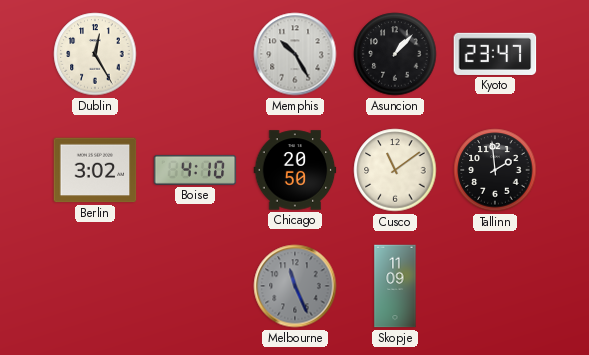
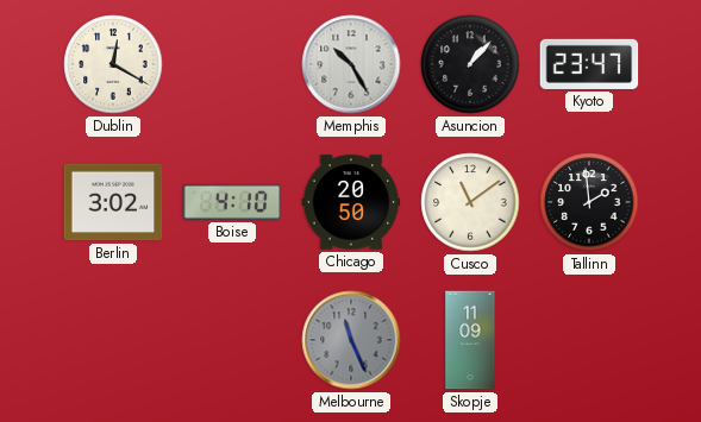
Dublin: 12:25 -> 12:20
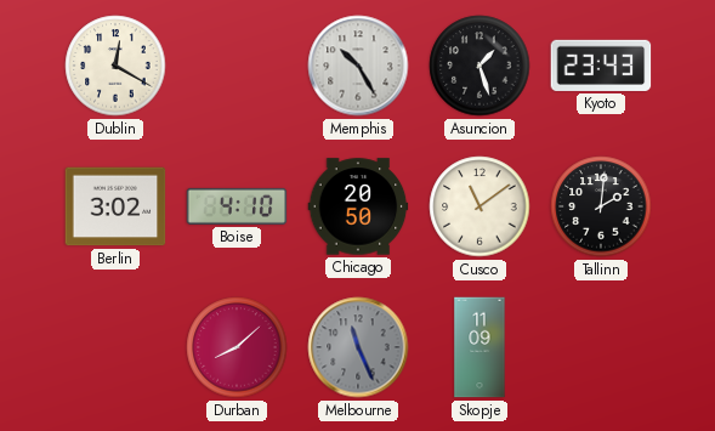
Asuncion: 1:07 -> 1:27
Kyoto: 23:47 -> 23:43
Tallinn: 1:59 -> 2:01
Durban: none -> 8:08
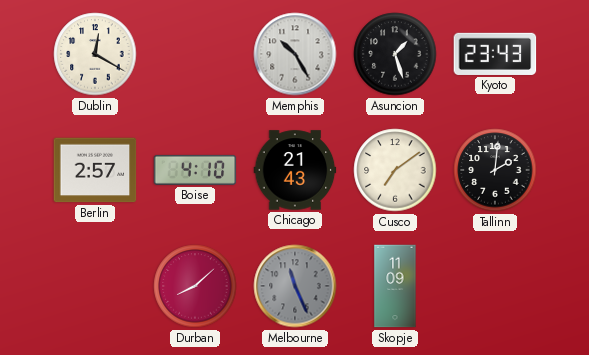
Berlin: 3:02 -> 2:57
Chicago: 20:50 -> 21:43
Cusco: 11:09 -> 7:09
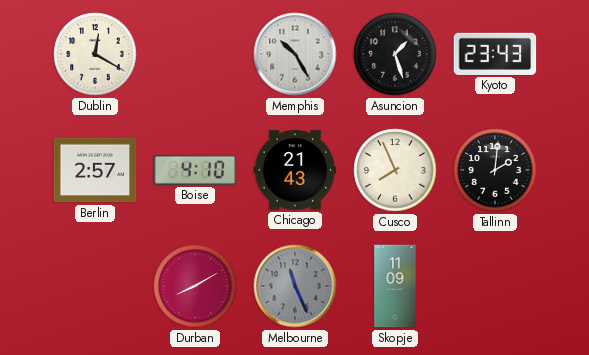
Cusco: 7:09 -> 7:56
Durban: 8:08 -> 8:10
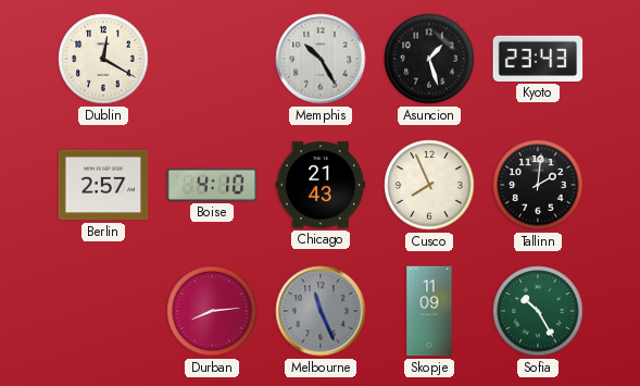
Durban: 8:10 -> 8:14
Sofia: none -> 10:25
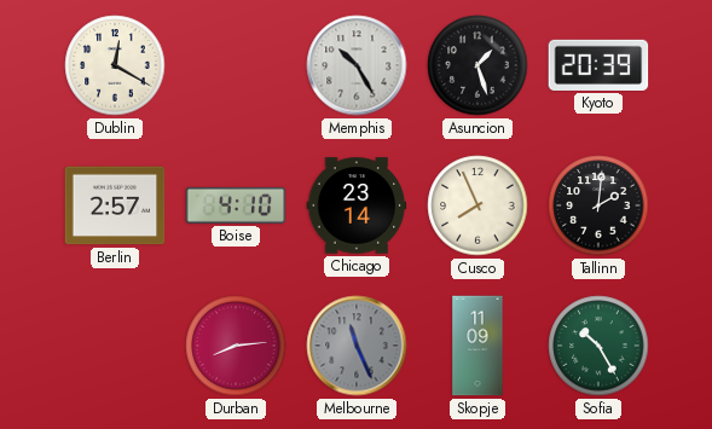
Kyoto: 23:43 -> 20:39
Chicago: 21:43 -> 23:14
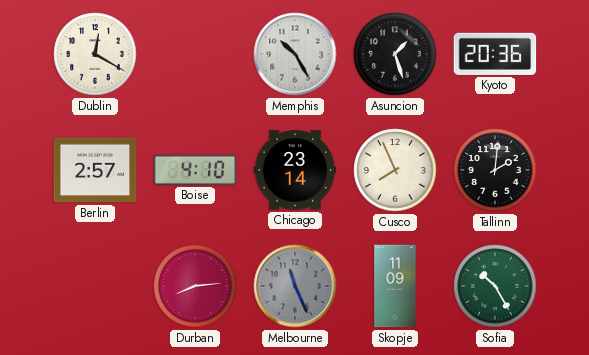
Kyoto: 20:39 -> 20:36
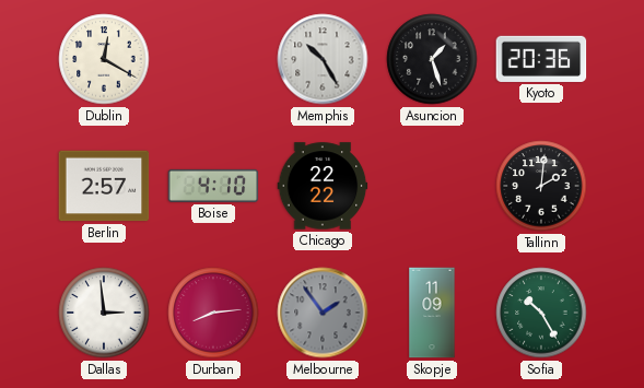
Chicago: 23:14 -> 22:22
Cusco: 7:56 -> none
Dallas: none -> 2:59
Melbourne: 11:26 -> 1:54
